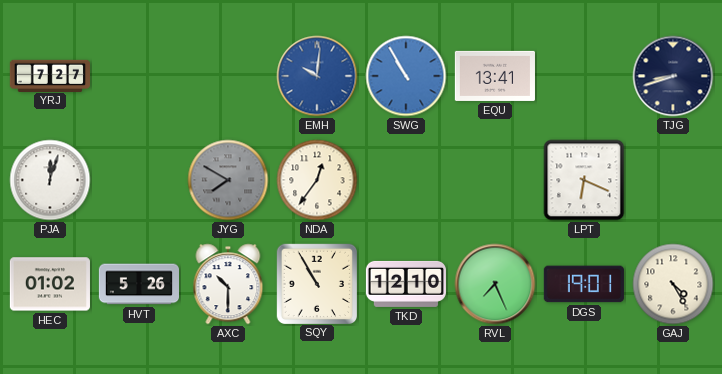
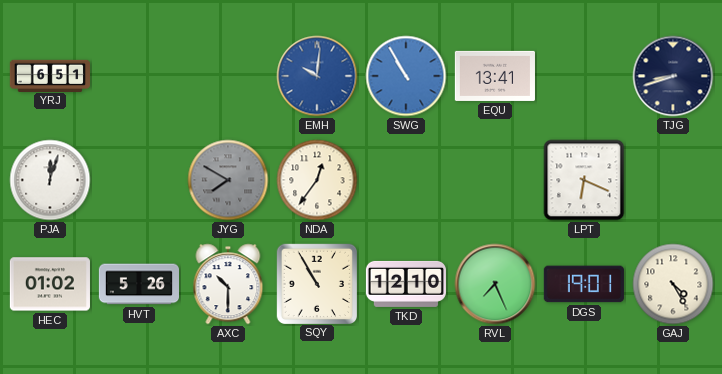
YRJ: 7:27 -> 6:51
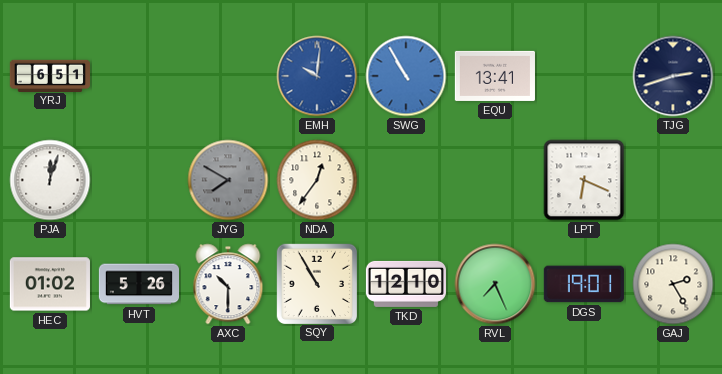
TJG: 8:42 -> 2:42
GAJ: 4:25 -> 2:25
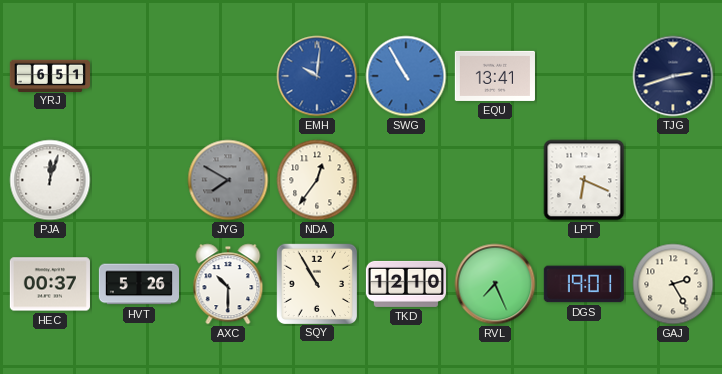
HEC: 01:02 -> 00:37
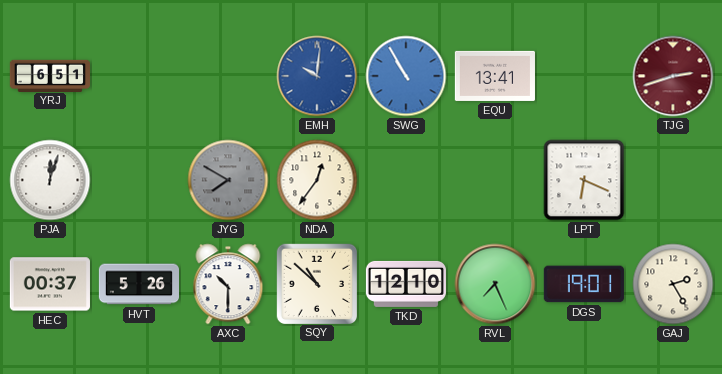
TJG dial: navy -> burgundy
SQY: 10:55 -> 10:52
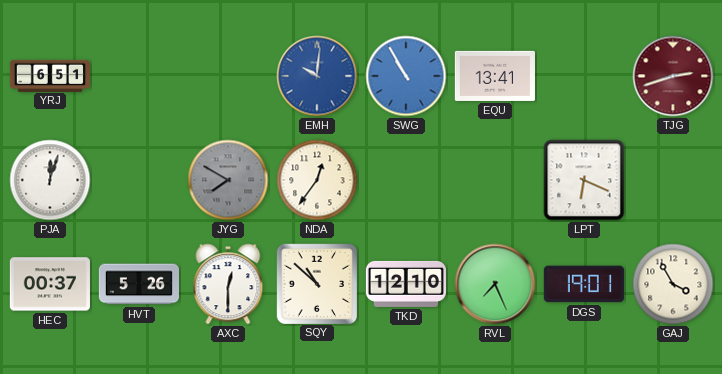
AXC: 10:30 -> 12:30
GAJ: 2:25 -> 3:55
